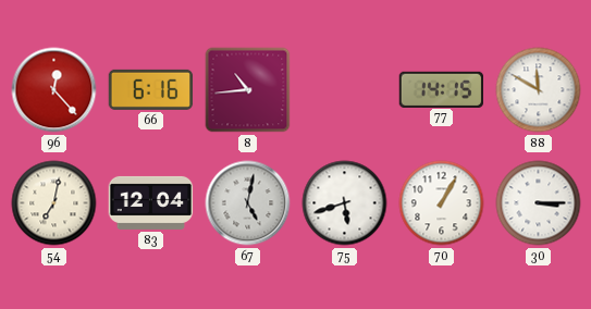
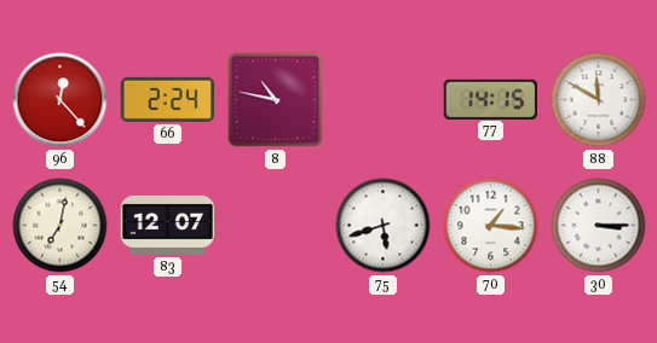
66: 6:16 -> 2:24
8: 10:44 -> 10:47
83: 12:04 -> 12:07
67: 5:02 -> none
70: 1:05 -> 1:16
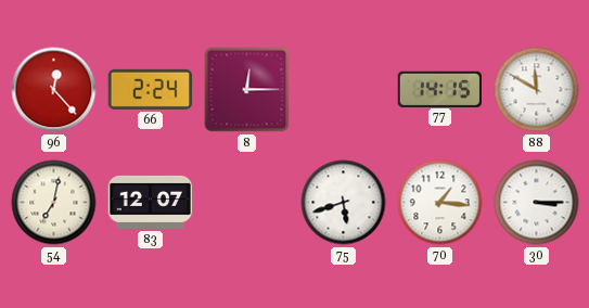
8: 10:47 -> 12:15
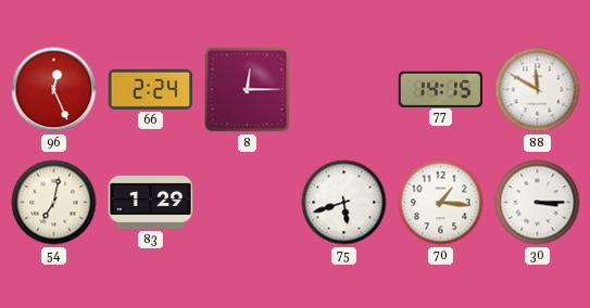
96: 12:23 -> 12:26
83: 12:07 -> 1:29
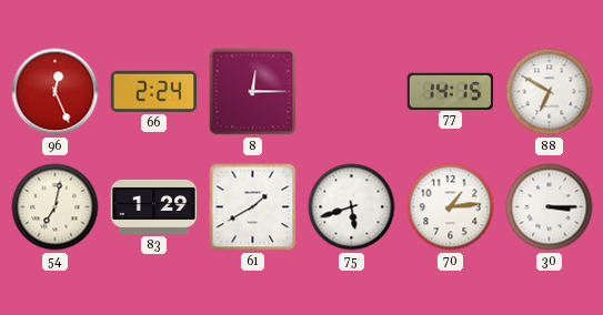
88: 11:50 -> 6:50
61: none -> 1:40
70: 1:16 -> 1:14
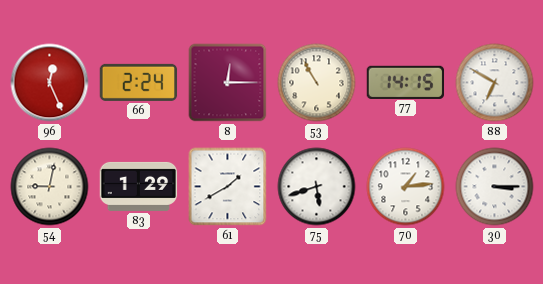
53: none -> 10:55
54: 7:02 -> 9:02
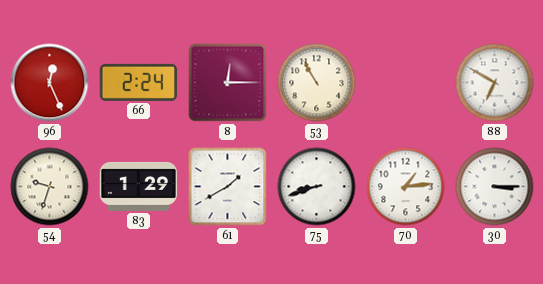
77: 14:15 -> none
54: 9:02 -> 9:33
75: 5:42 -> 8:42
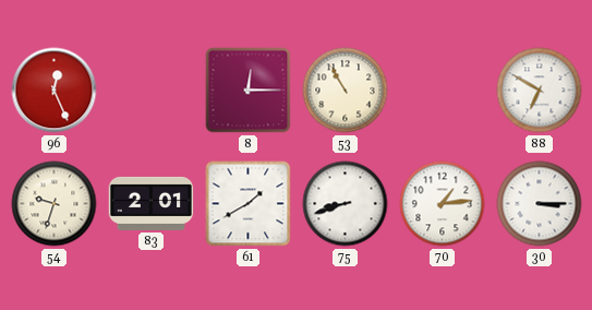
66: 2:24 -> none
83: 1:29 -> 2:01
